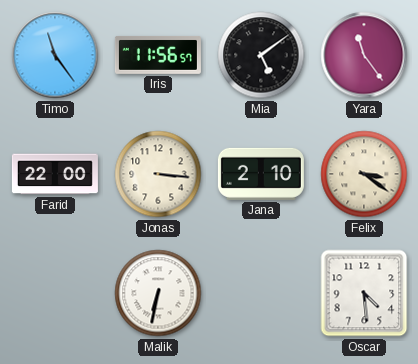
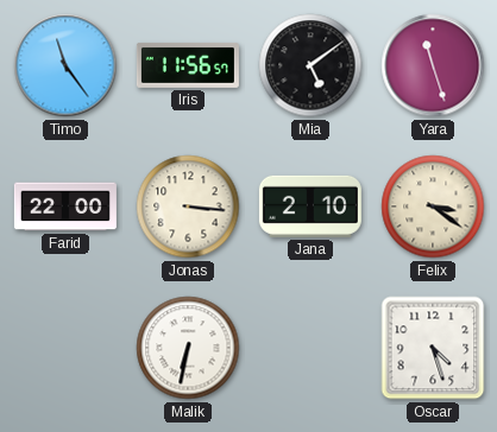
Yara: 11:24 -> 11:27
Oscar: 4:29 -> 4:27
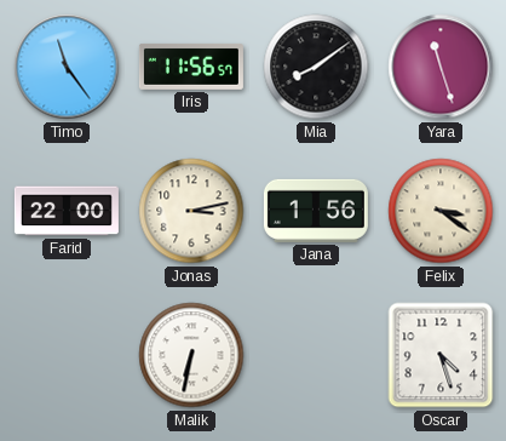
Mia: 5:09 -> 8:09
Jonas: 3:16 -> 3:13
Jana: 2:10 -> 1:56
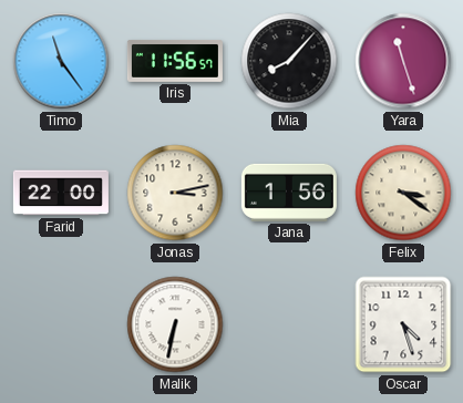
Mia: 8:09 -> 8:07
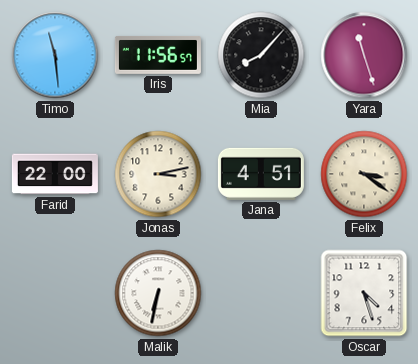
Timo: 11:24 -> 11:29
Jana: 1:56 -> 4:51
